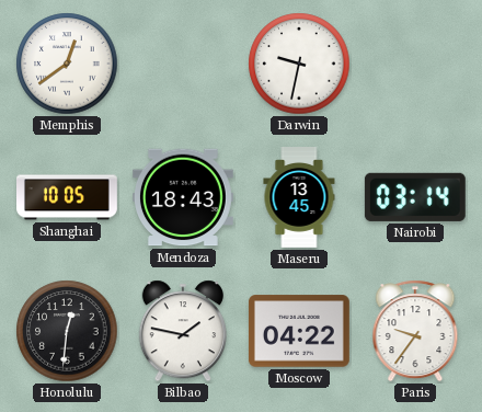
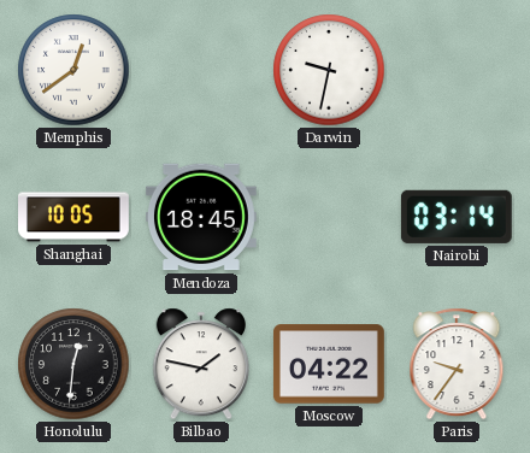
Mendoza: 18:43 -> 18:45
Maseru: 13:45 -> none
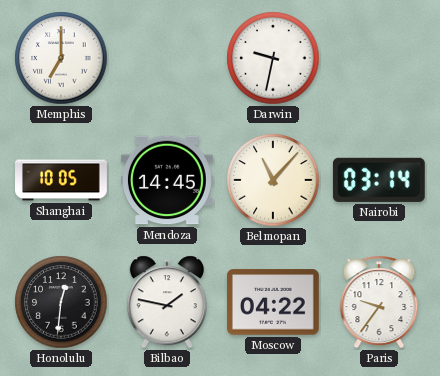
Memphis: 12:39 -> 7:00
Mendoza: 18:45 -> 14:45
Belmopan: none -> 11:07
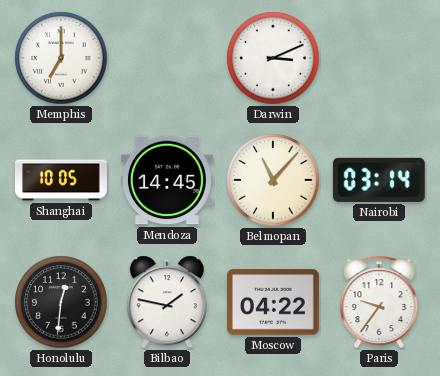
Darwin: 9:32 -> 3:11
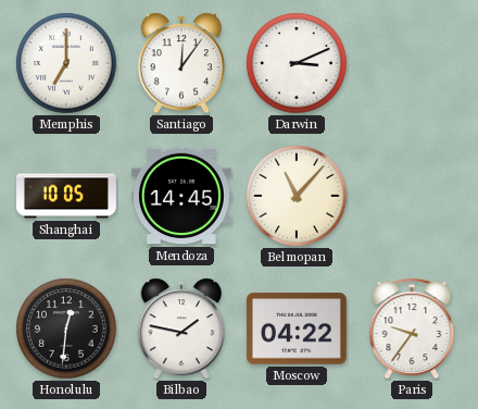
Santiago: none -> 12:06
Nairobi: 03:14 -> none
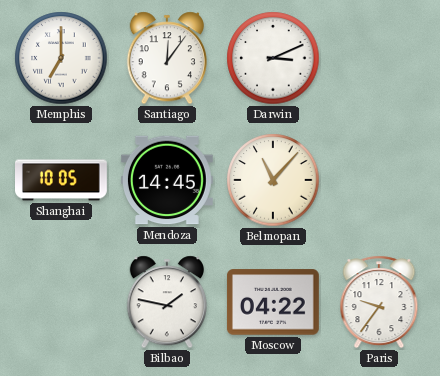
Honolulu: 12:31 -> none
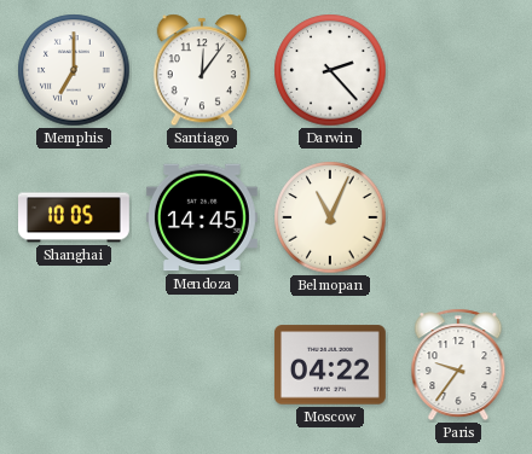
Darwin: 3:11 -> 2:23
Belmopan: 11:07 -> 11:04
Bilbao: 1:47 -> none
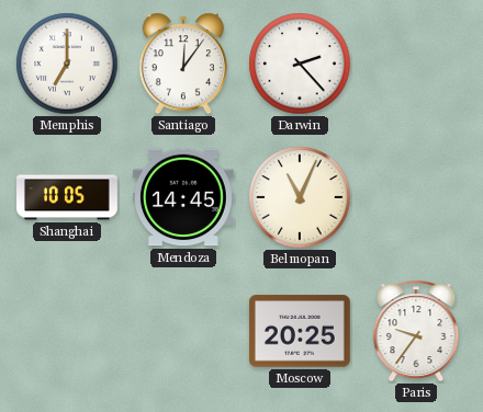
Moscow: 04:22 -> 20:25
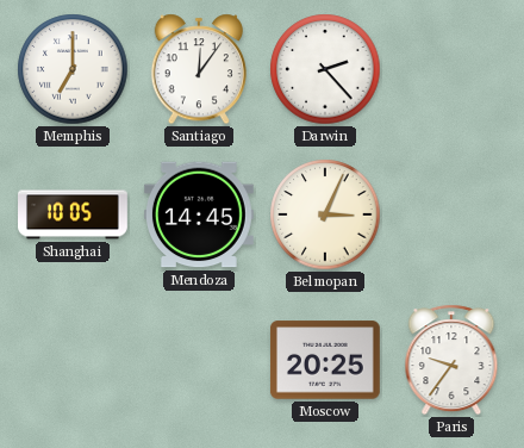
Belmopan: 11:04 -> 3:04
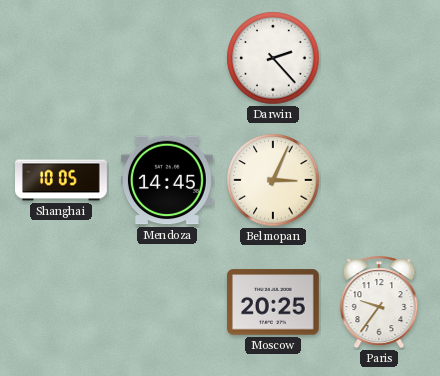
Memphis: 7:00 -> none
Santiago: 12:06 -> none
